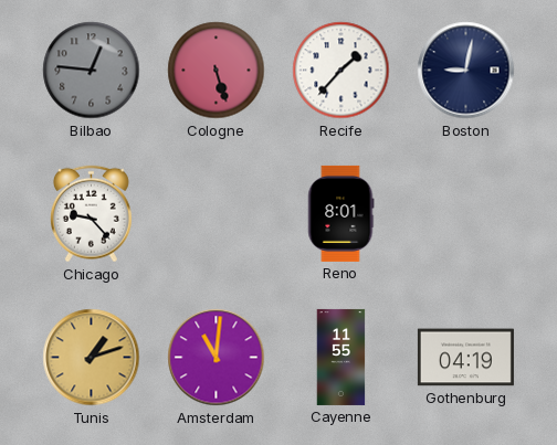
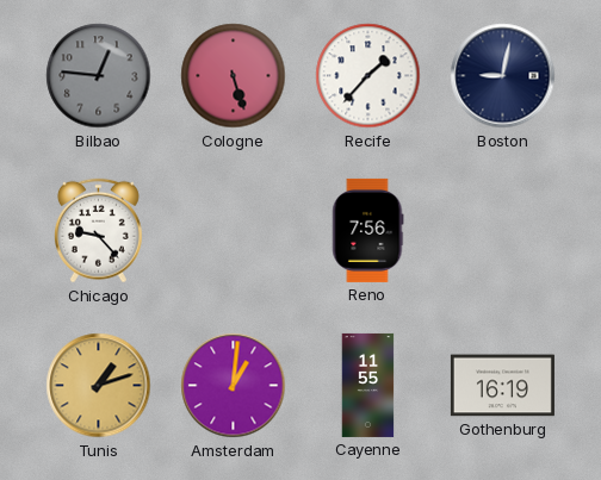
Reno: 8:01 -> 7:56
Amsterdam: 11:01 -> 1:01
Gothenburg: 04:19 -> 16:19
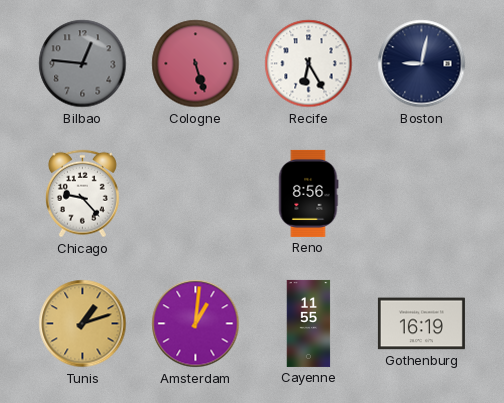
Recife: 1:37 -> 6:25
Reno: 7:56 -> 8:56
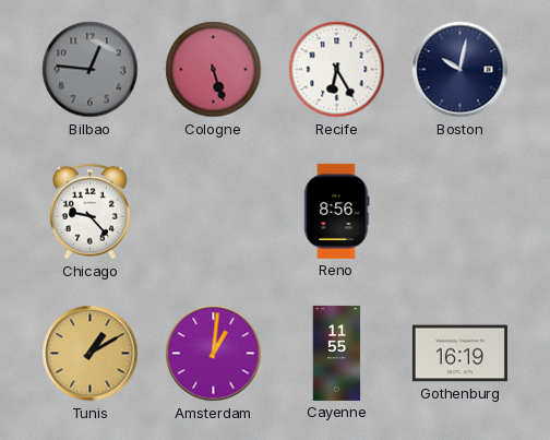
Boston: 9:02 -> 10:02
Tunis: 1:12 -> 1:10
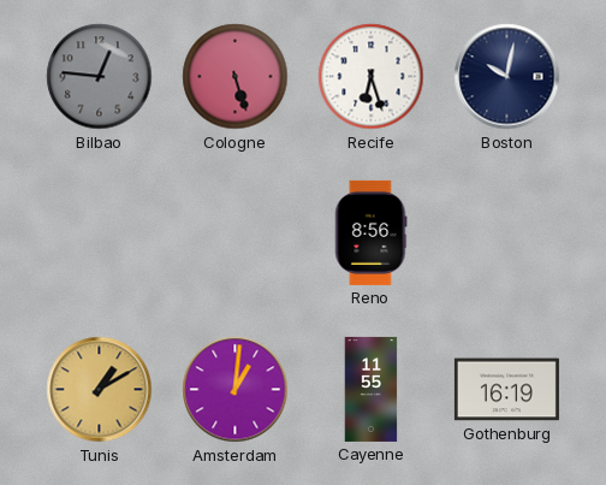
Recife: 6:25 -> 6:27
Chicago: 9:23 -> none
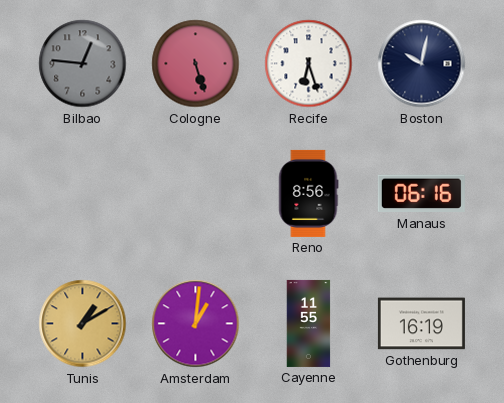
Manaus: none -> 06:16
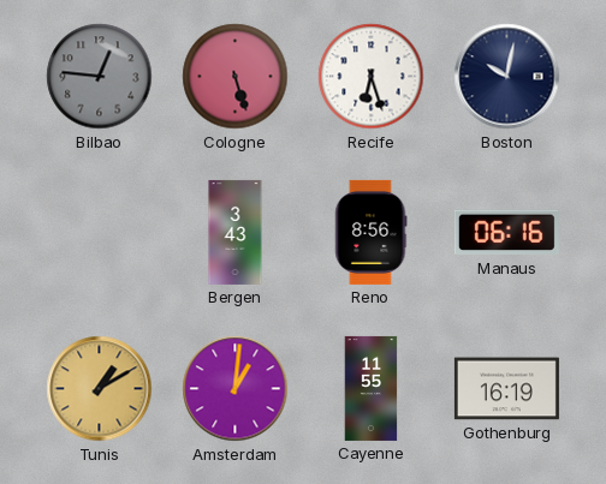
Bergen: none -> 3:43
